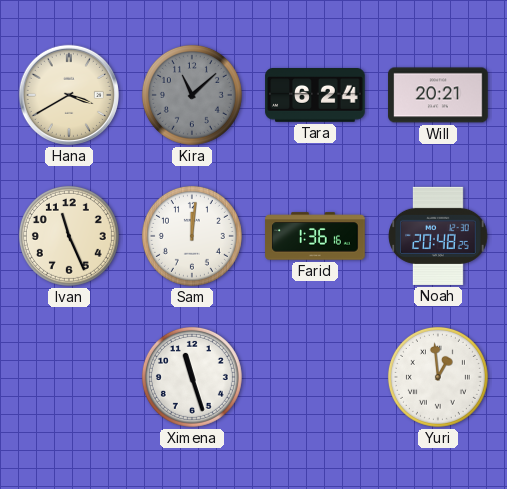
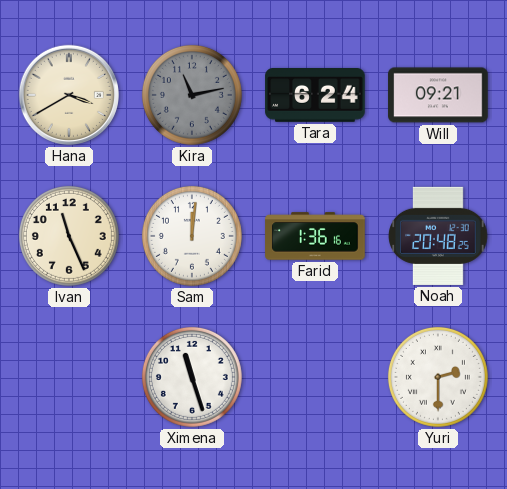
Kira: 11:08 -> 11:13
Will: 20:21 -> 09:21
Yuri: 12:59 -> 2:30
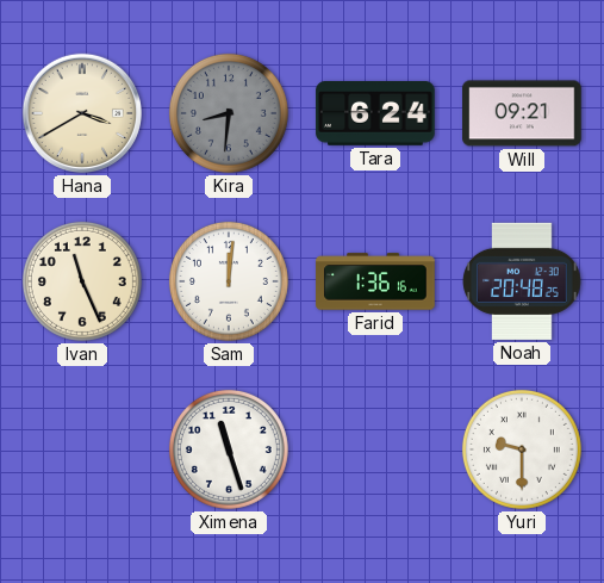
Kira: 11:13 -> 8:31
Yuri: 2:30 -> 9:30
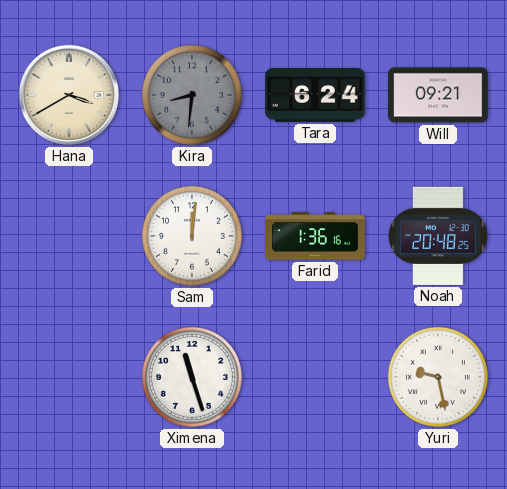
Ivan: 11:26 -> none
Yuri: 9:30 -> 9:28
